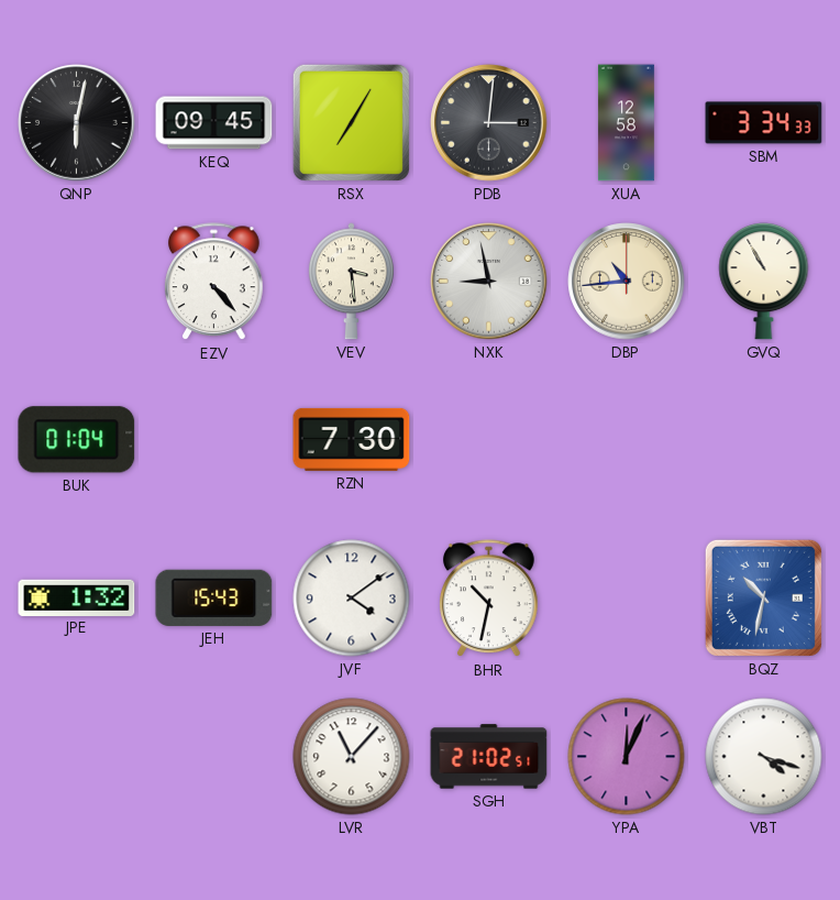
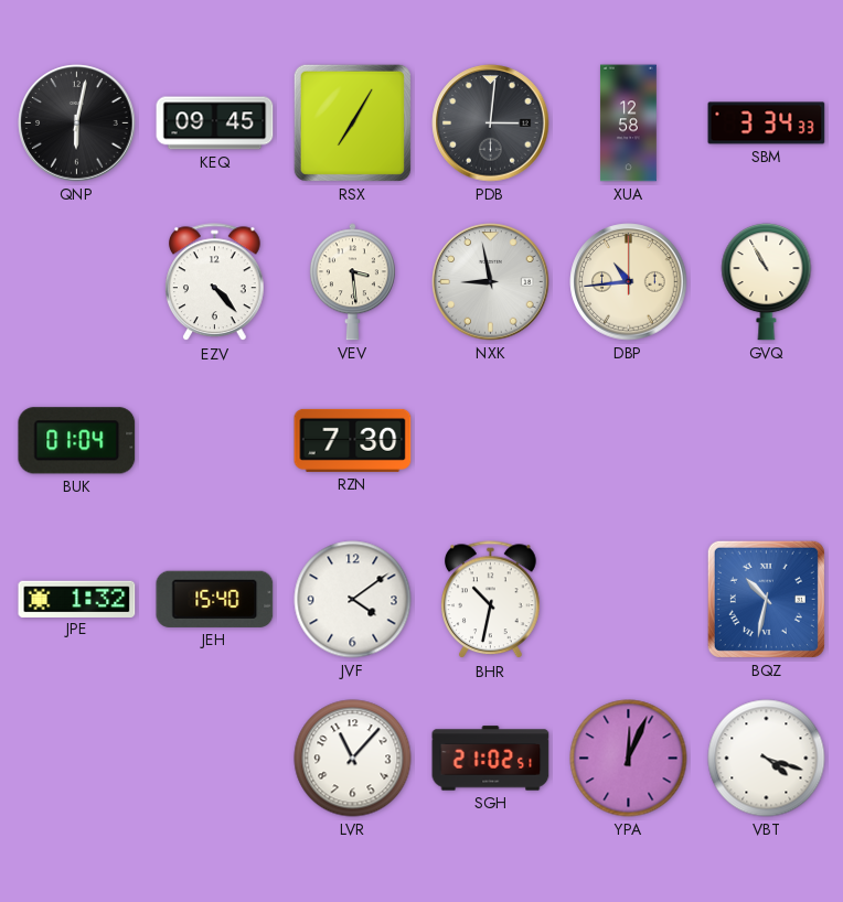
JEH: 15:43 -> 15:40
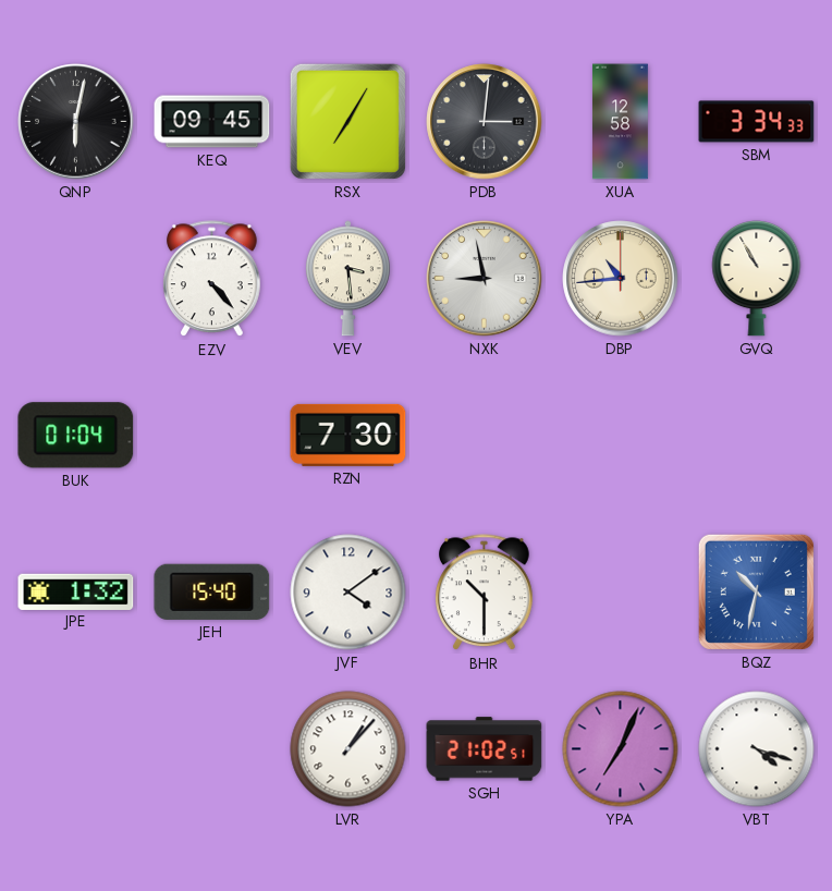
BHR: 10:32 -> 10:30
LVR: 11:07 -> 1:07
YPA: 12:04 -> 7:04
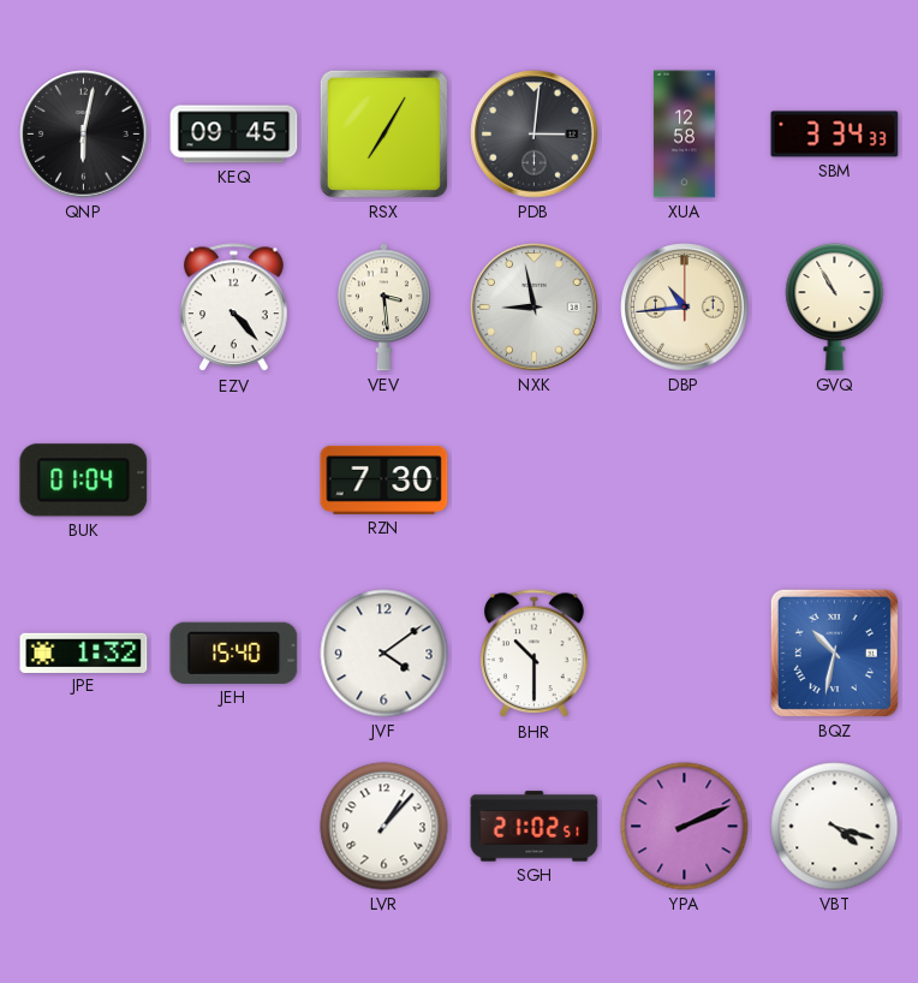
YPA: 7:04 -> 2:11
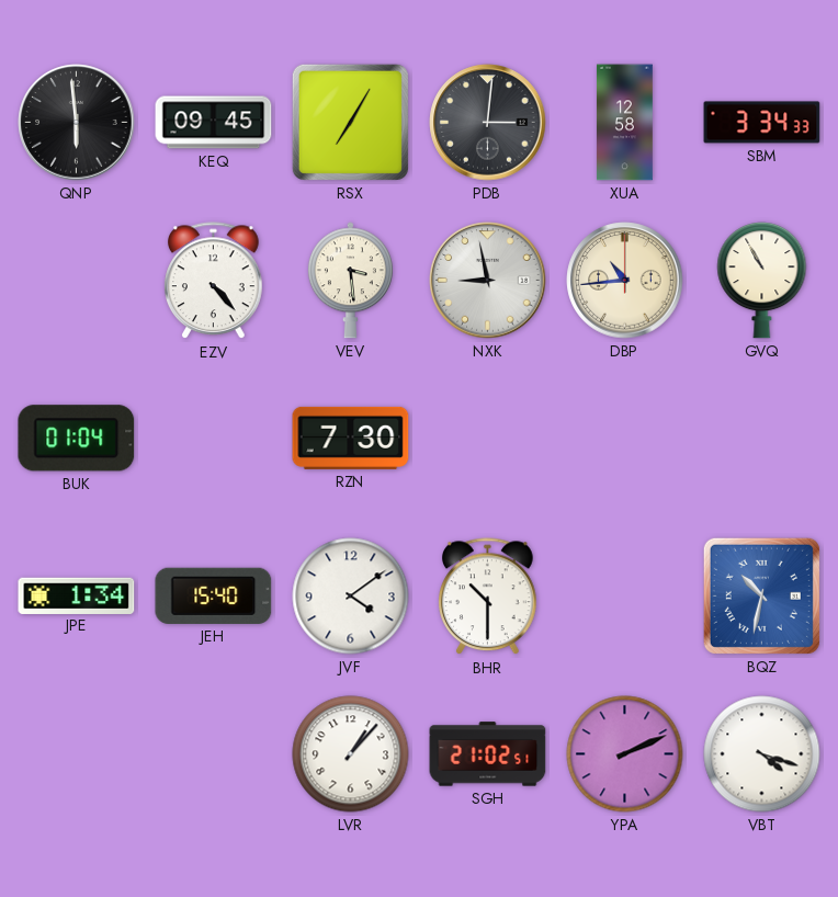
QNP: 6:02 -> 5:59
JPE: 1:32 -> 1:34
